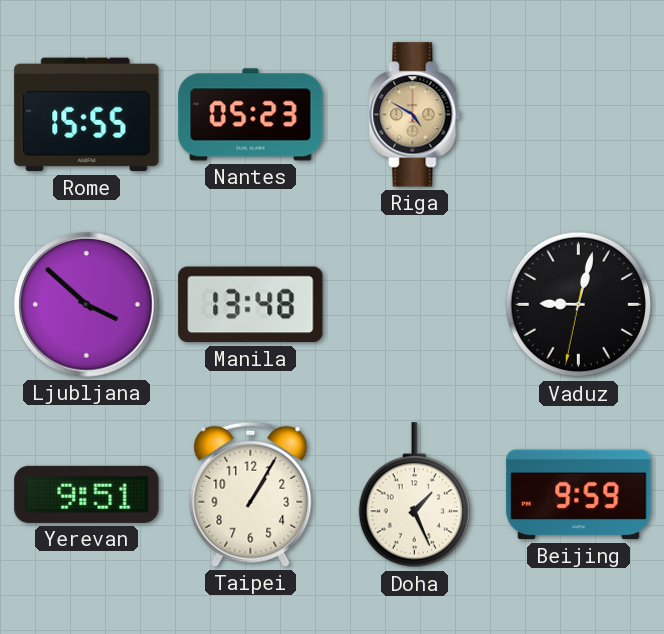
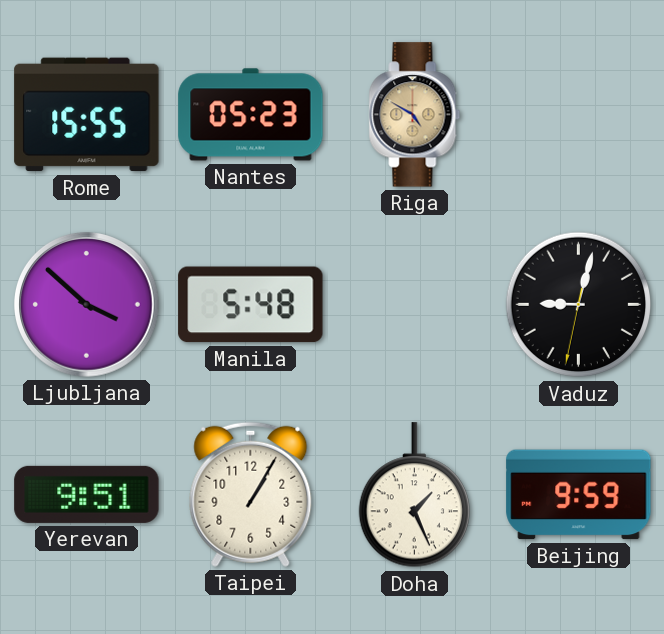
Manila: 13:48 -> 5:48
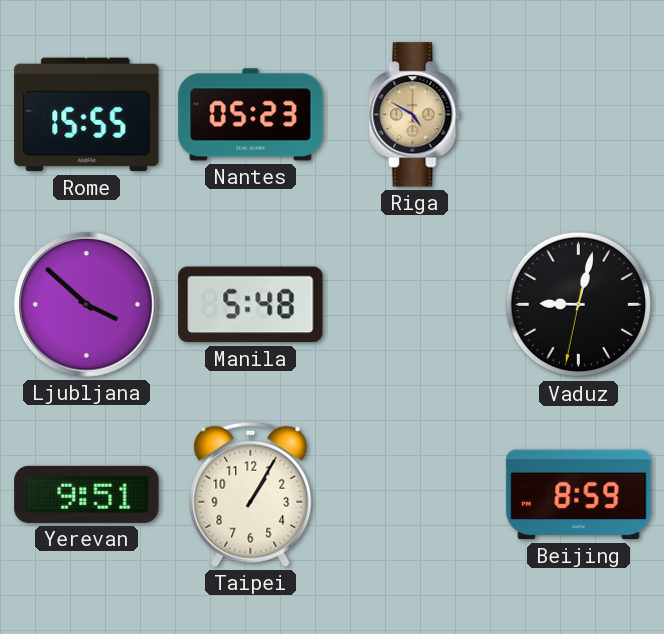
Doha: 1:26 -> none
Beijing: 9:59 -> 8:59
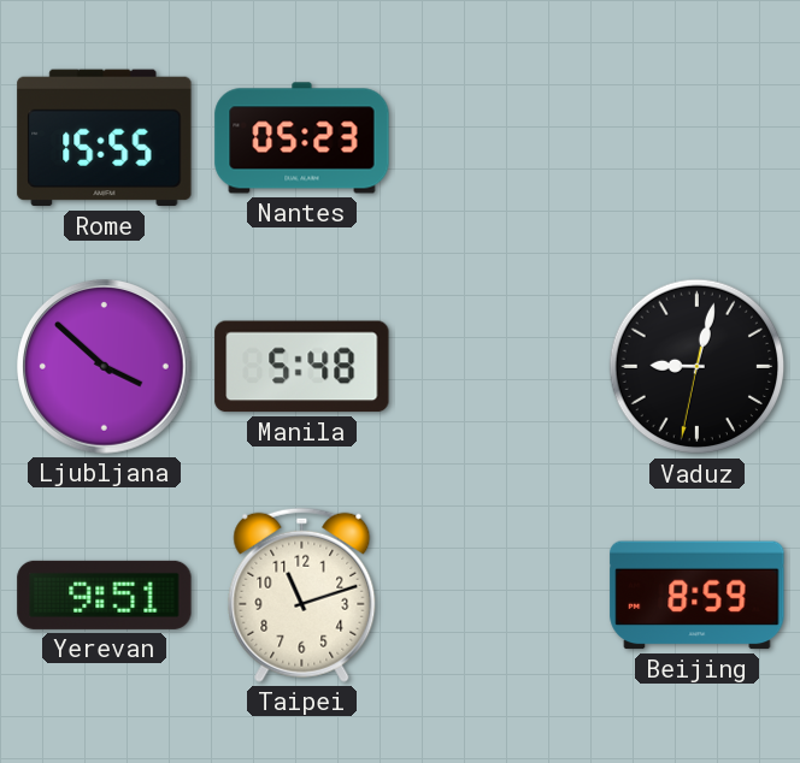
Riga: 4:50 -> none
Taipei: 1:05 -> 11:12
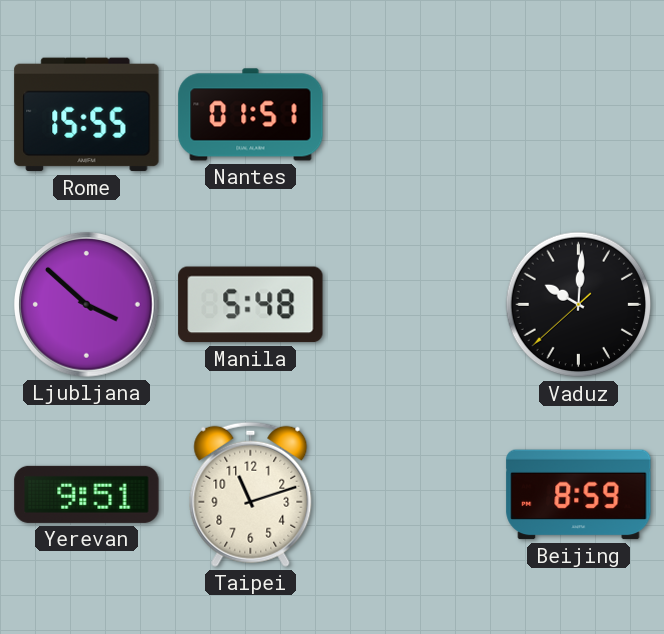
Nantes: 05:23 -> 01:51
Vaduz: 9:02 -> 10:00
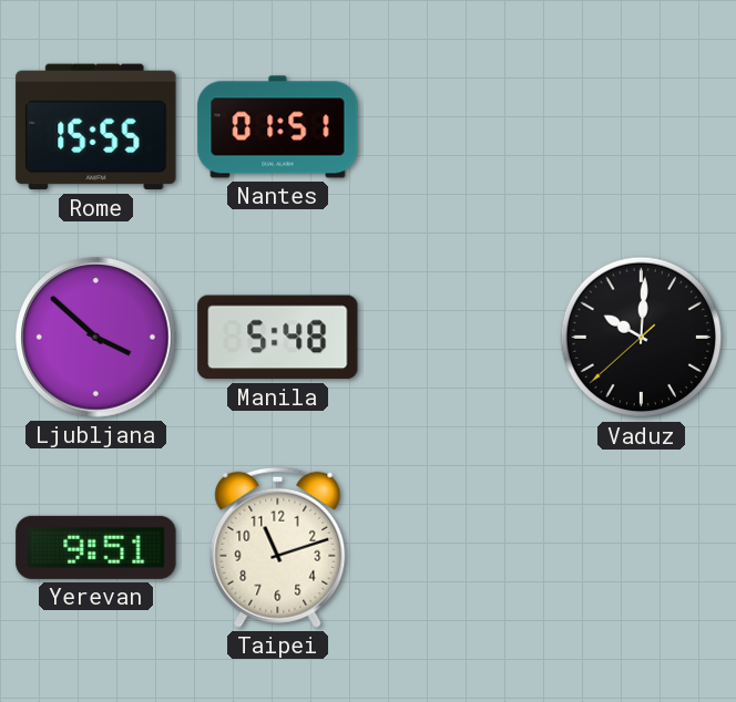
Beijing: 8:59 -> none
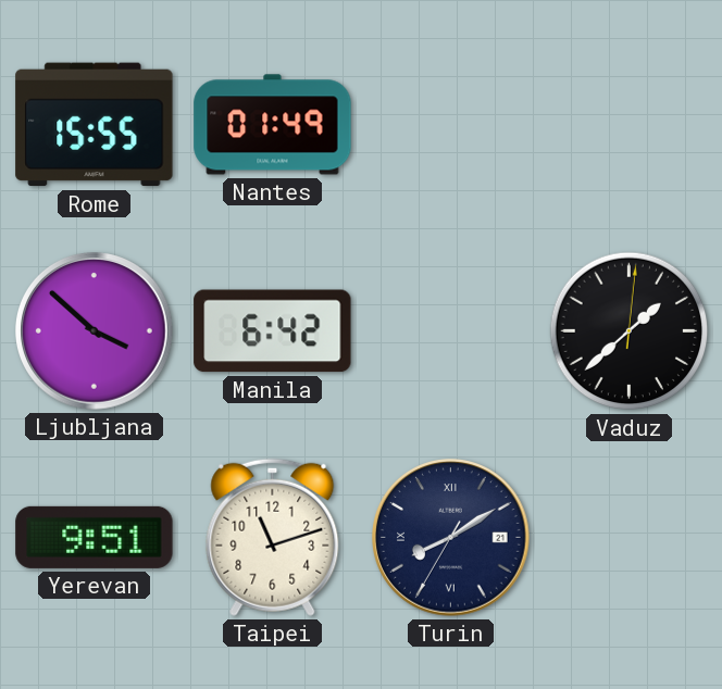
Nantes: 01:51 -> 01:49
Manila: 5:48 -> 6:42
Vaduz: 10:00 -> 1:38
Turin: none -> 8:09
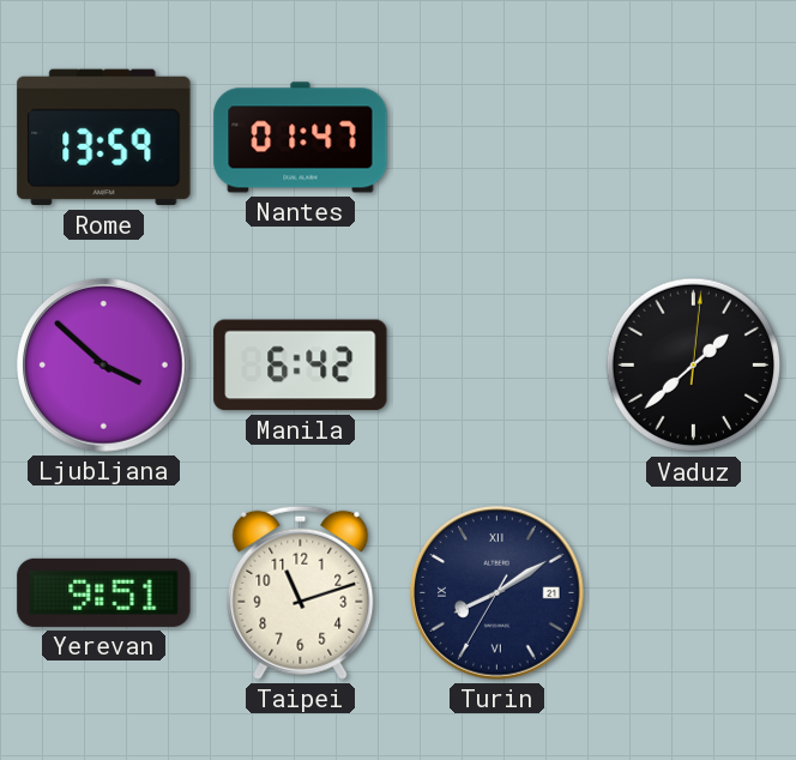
Rome: 15:55 -> 13:59
Nantes: 01:49 -> 01:47
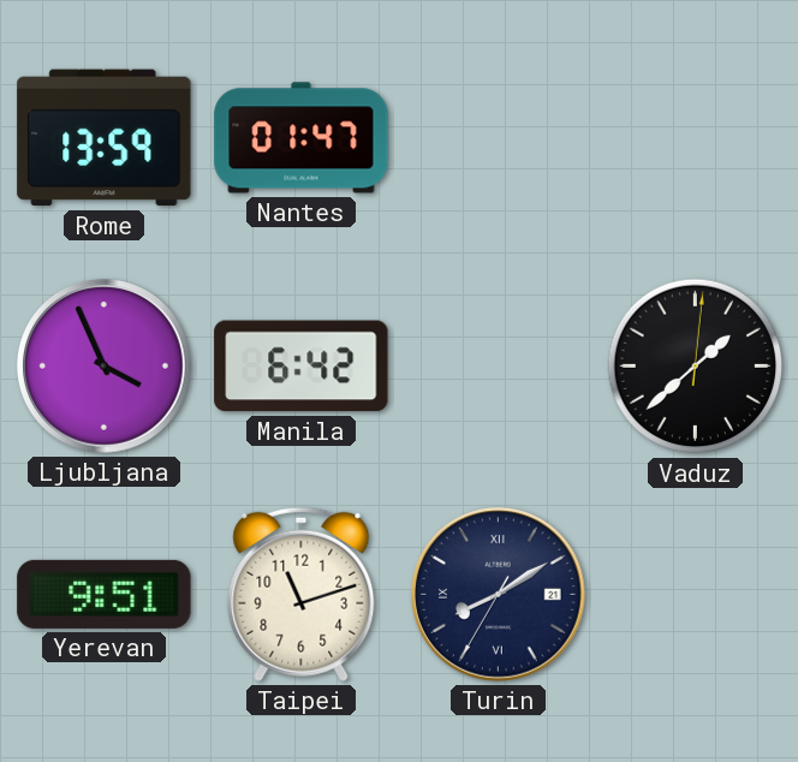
Ljubljana: 3:52 -> 3:56
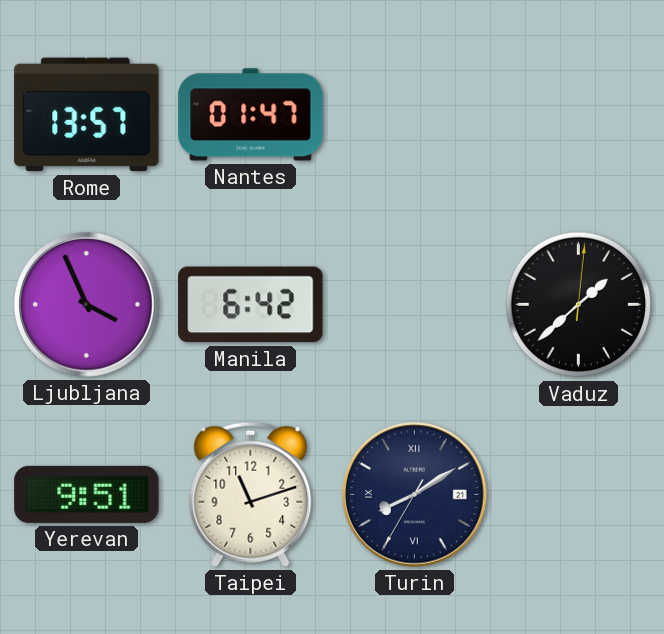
Rome: 13:59 -> 13:57
